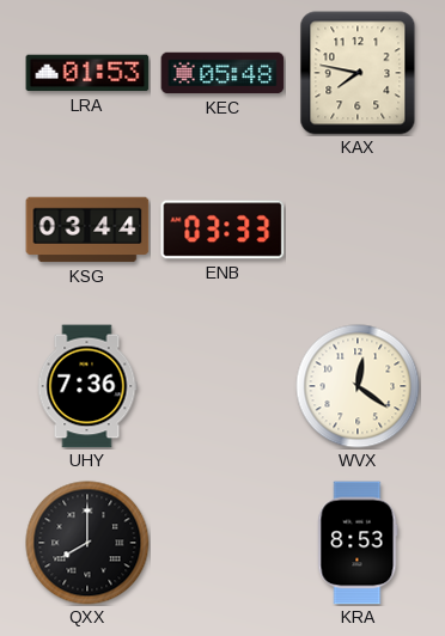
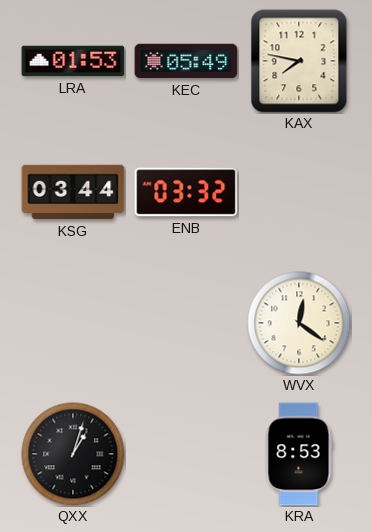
KEC: 05:48 -> 05:49
ENB: 03:33 -> 03:32
UHY: 7:36 -> none
QXX: 8:00 -> 1:03
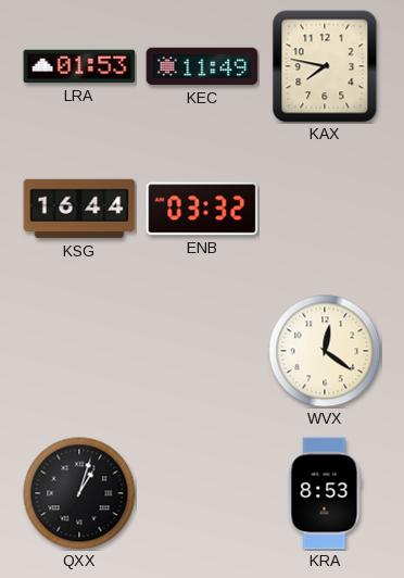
KEC: 05:49 -> 11:49
KSG: 03:44 -> 16:44
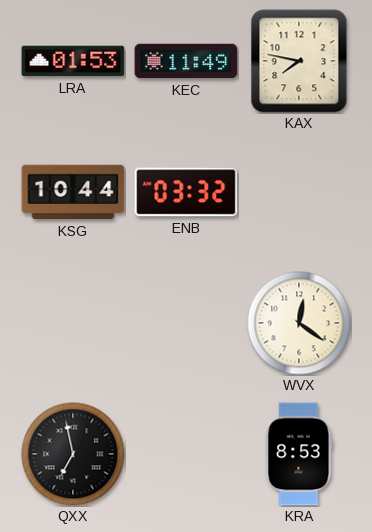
KSG: 16:44 -> 10:44
QXX: 1:03 -> 6:58
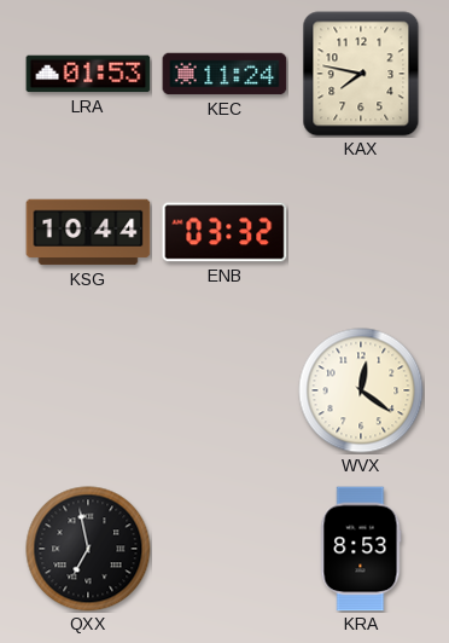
KEC: 11:49 -> 11:24
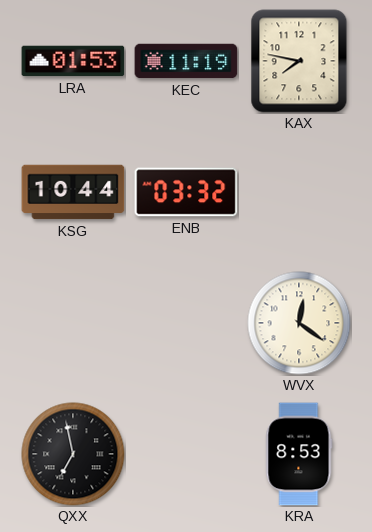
KEC: 11:24 -> 11:19
